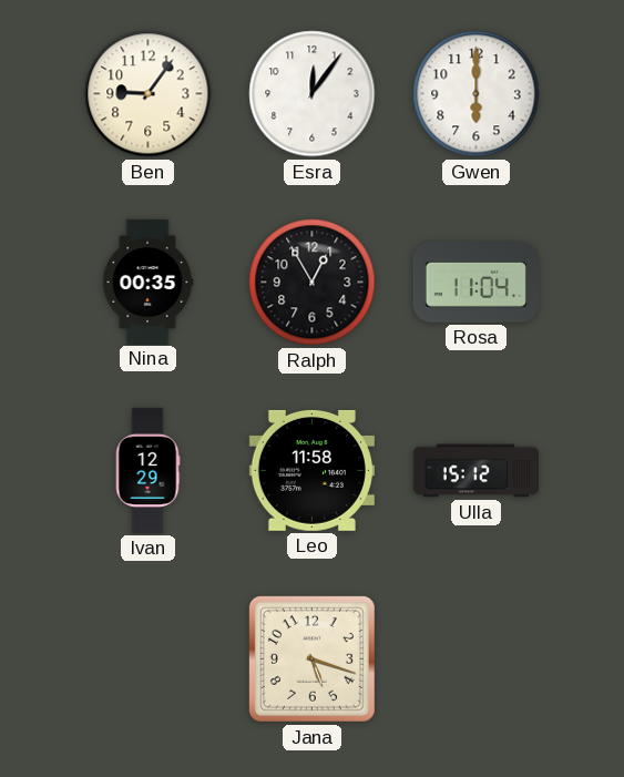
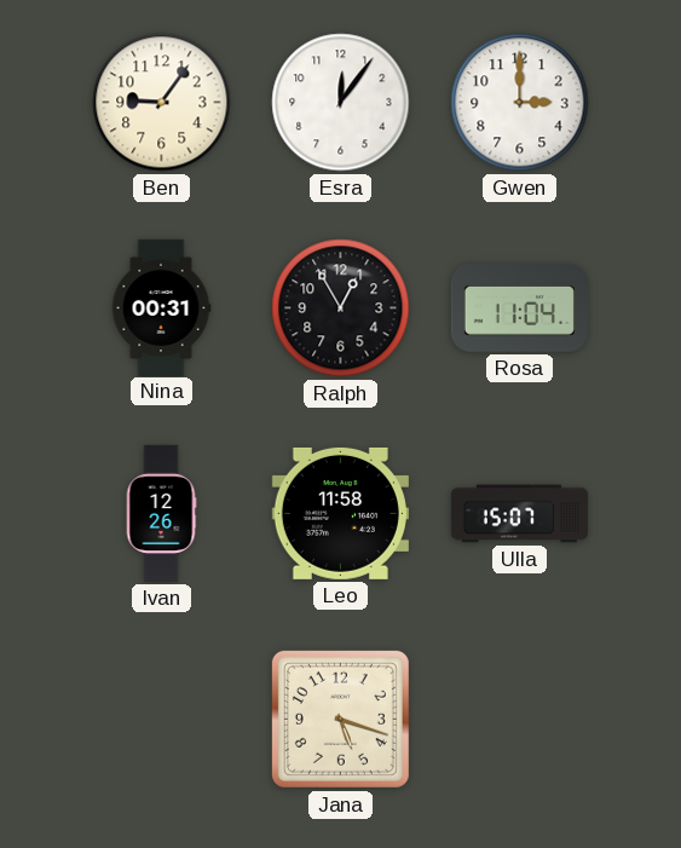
Gwen: 6:00 -> 3:00
Nina: 00:35 -> 00:31
Ivan: 12:29 -> 12:26
Ulla: 15:12 -> 15:07
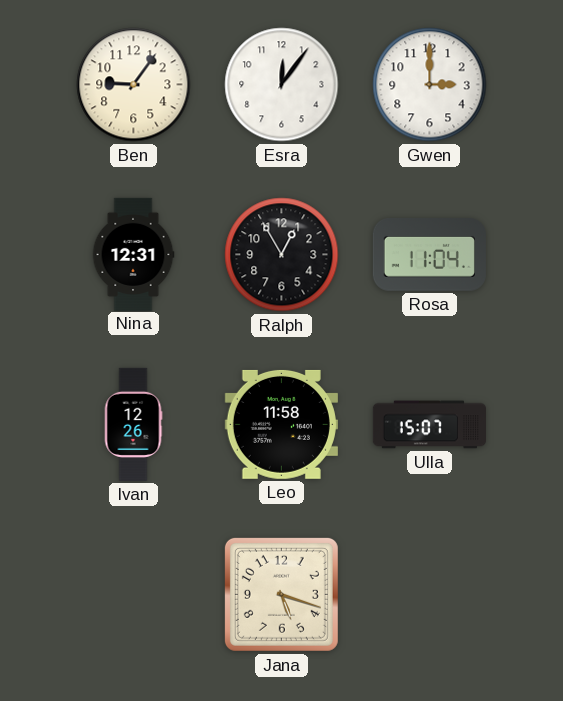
Nina: 00:31 -> 12:31
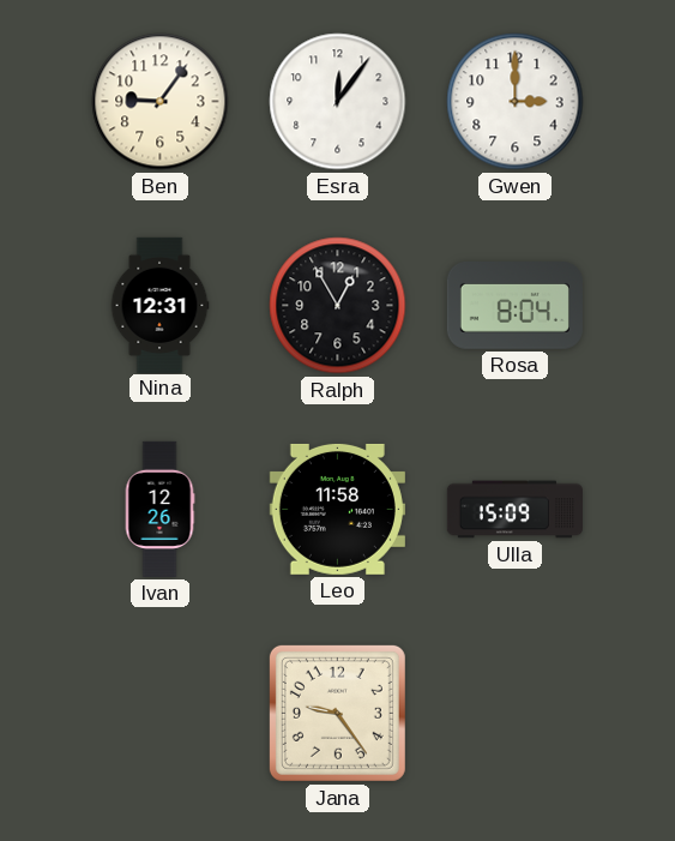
Rosa: 11:04 -> 8:04
Ulla: 15:07 -> 15:09
Jana: 5:18 -> 9:24
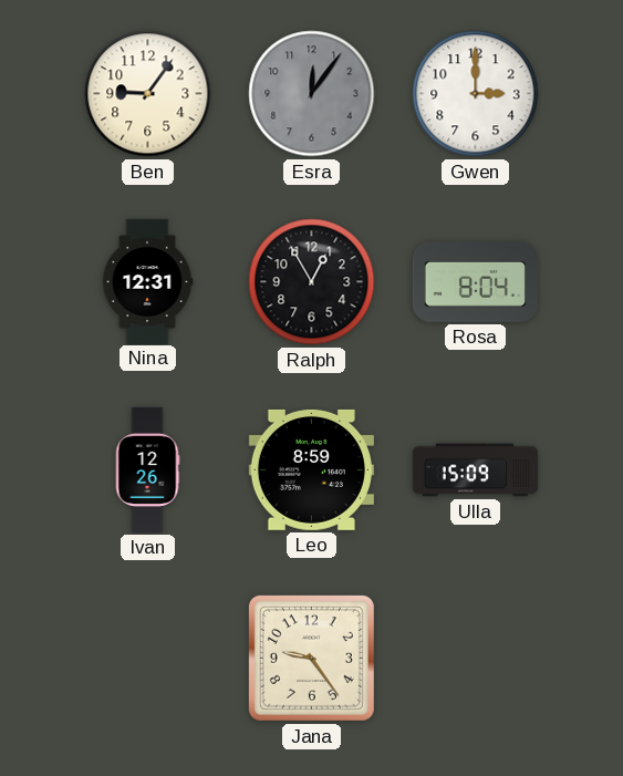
Esra dial: white -> grey
Leo: 11:58 -> 8:59
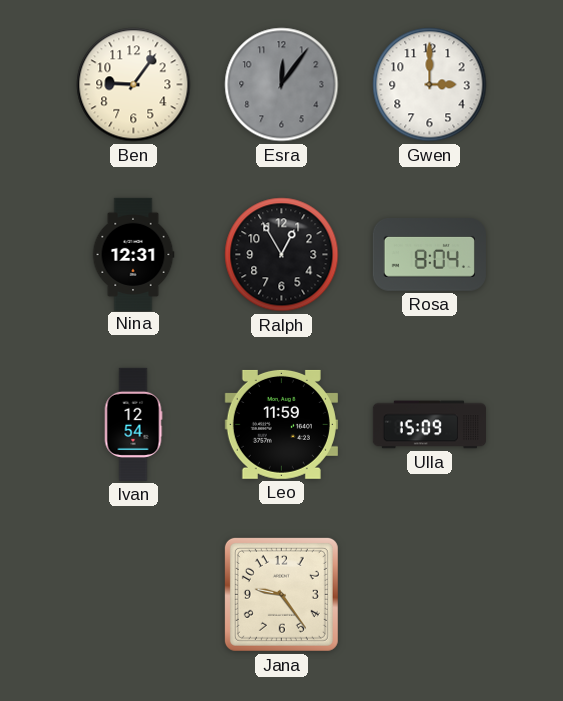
Ivan: 12:26 -> 12:54
Leo: 8:59 -> 11:59
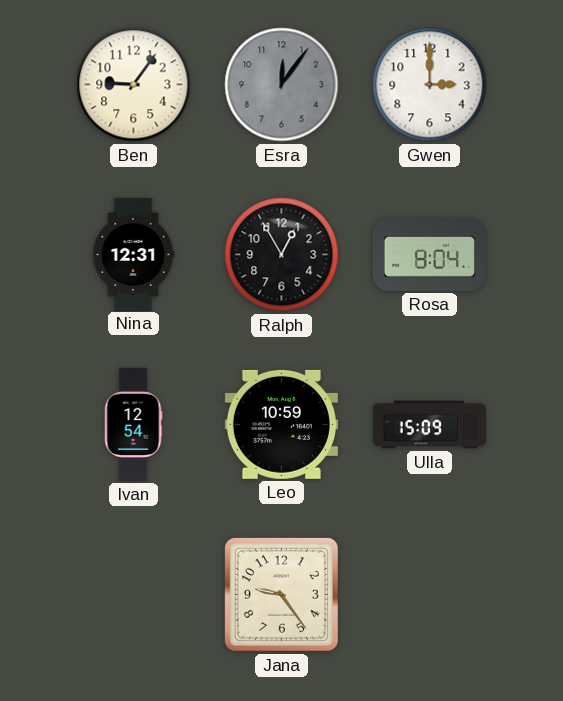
Leo: 11:59 -> 10:59
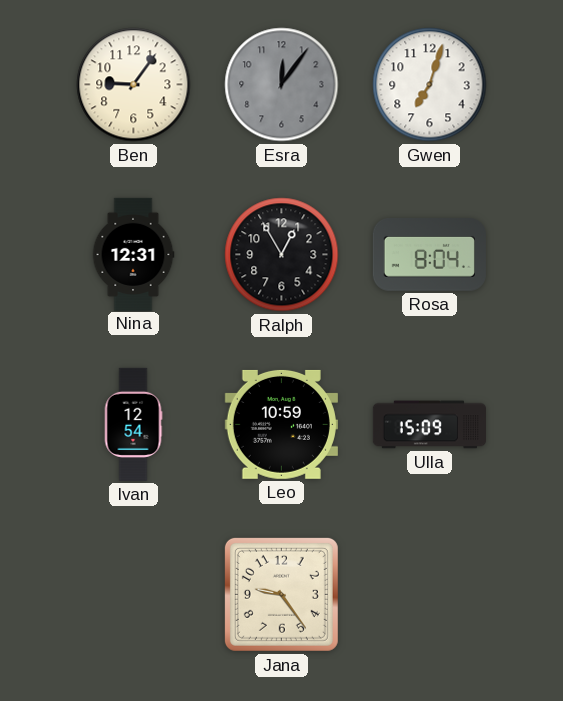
Gwen: 3:00 -> 7:03
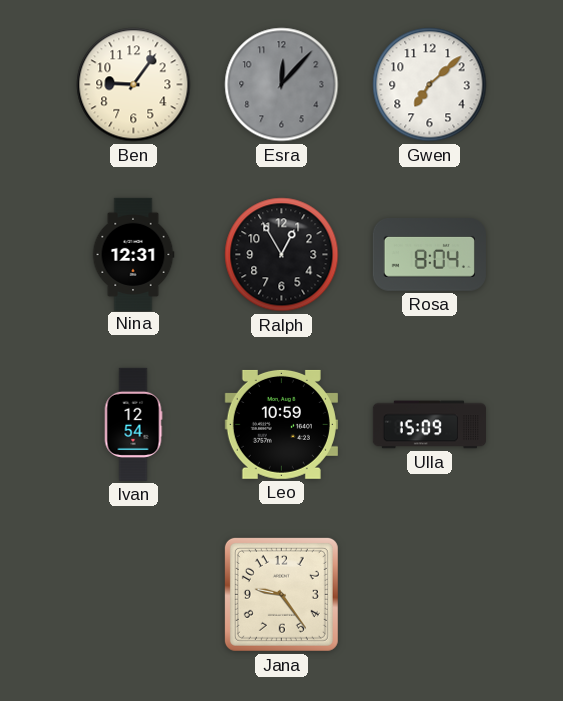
Esra: 12:06 -> 12:07
Gwen: 7:03 -> 7:08
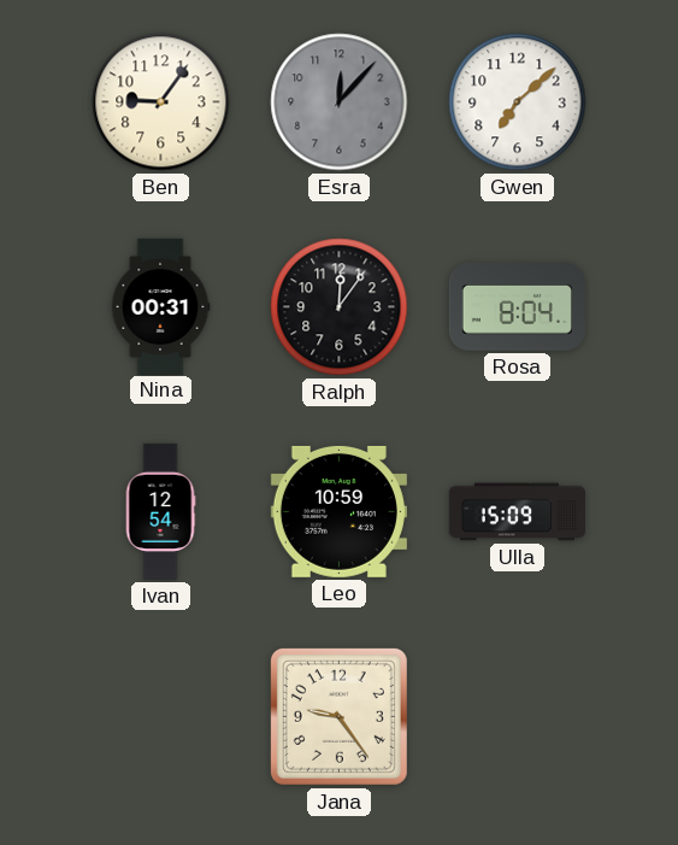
Nina: 12:31 -> 00:31
Ralph: 12:55 -> 12:06
